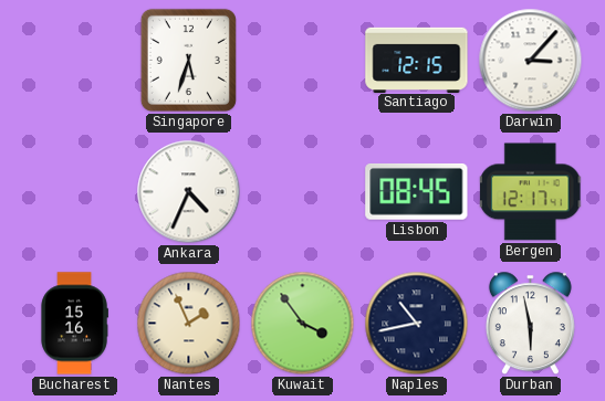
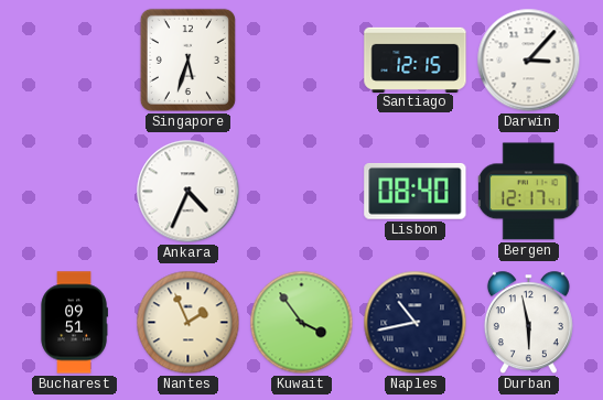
Lisbon: 08:45 -> 08:40
Bucharest: 15:16 -> 09:51
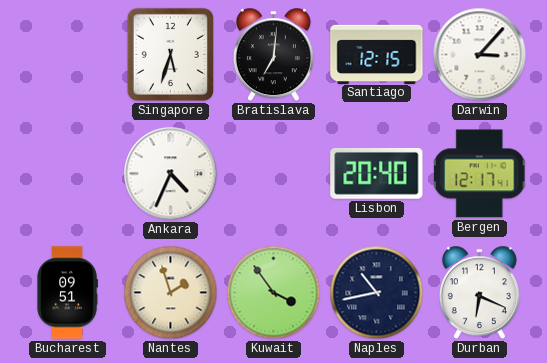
Bratislava: none -> 7:01
Lisbon: 08:40 -> 20:40
Nantes: 1:56 -> 1:57
Durban: 5:58 -> 6:19
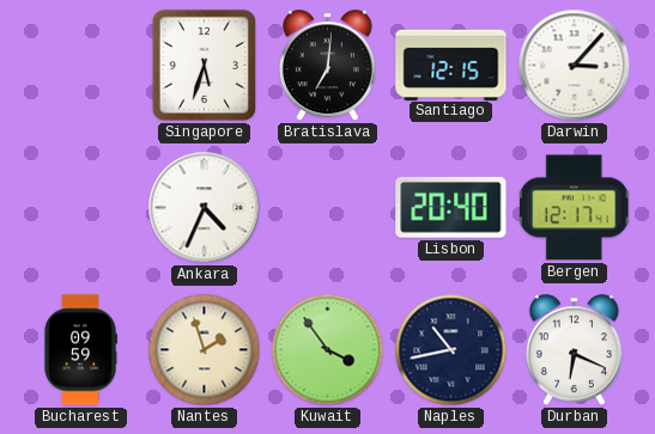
Bucharest: 09:51 -> 09:59
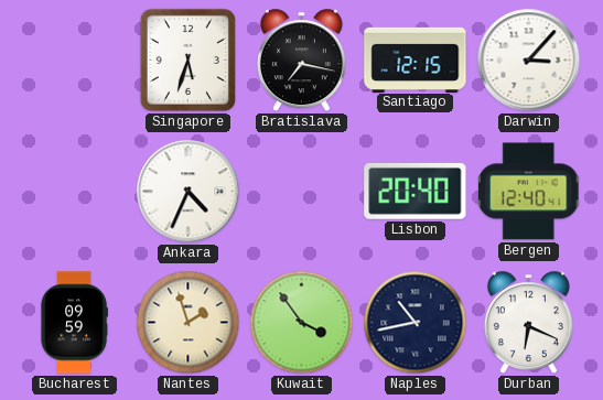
Bratislava: 7:01 -> 7:17
Bergen: 12:17 -> 12:40
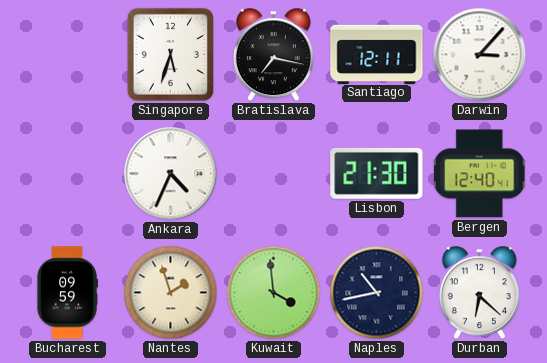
Santiago: 12:15 -> 12:11
Lisbon: 20:40 -> 21:30
Kuwait: 3:54 -> 3:59
Durban: 6:19 -> 6:22
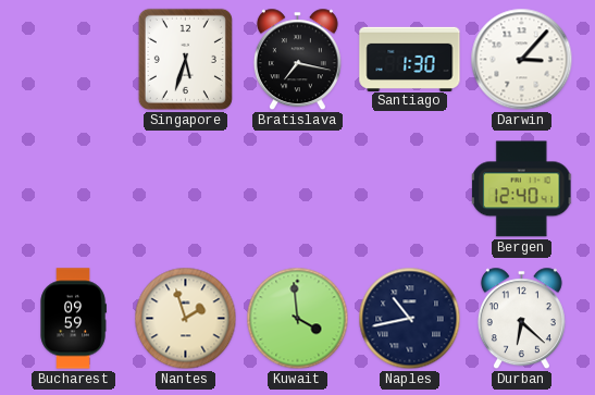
Santiago: 12:11 -> 1:30
Ankara: 4:34 -> none
Lisbon: 21:30 -> none
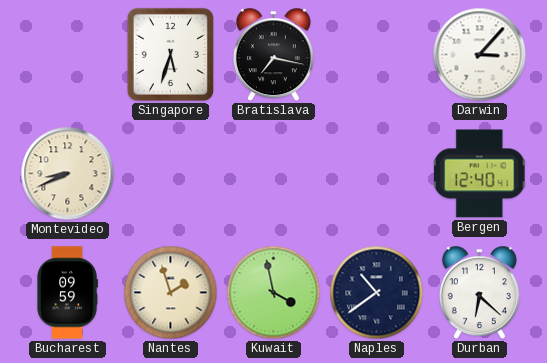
Santiago: 1:30 -> none
Montevideo: none -> 8:41
Kuwait: 3:59 -> 3:58
Naples: 10:43 -> 10:39
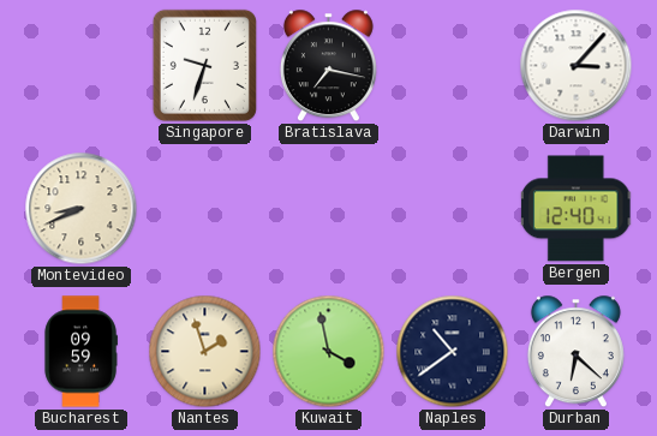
Singapore: 5:33 -> 9:33
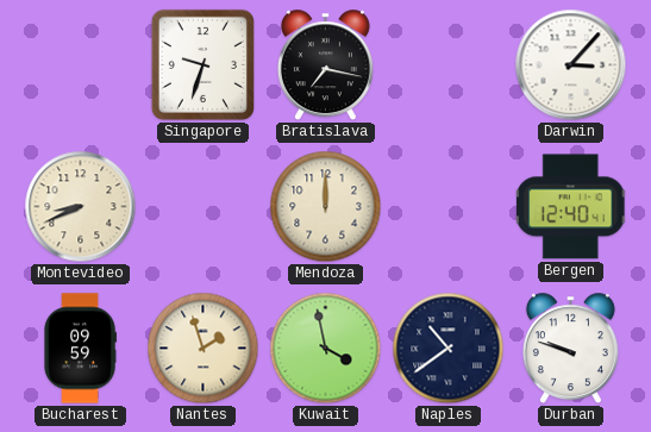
Mendoza: none -> 12:00
Durban: 6:22 -> 9:48
